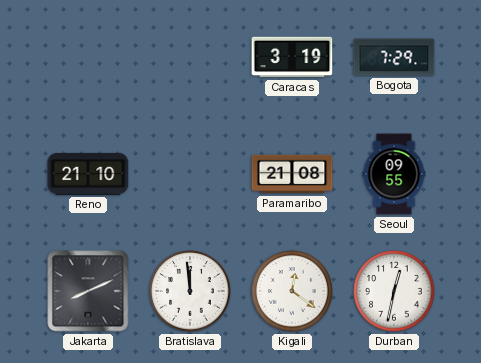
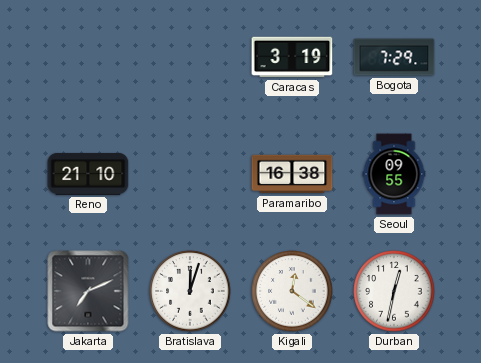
Paramaribo: 21:08 -> 16:38
Jakarta: 8:11 -> 7:11
Bratislava: 11:59 -> 12:03
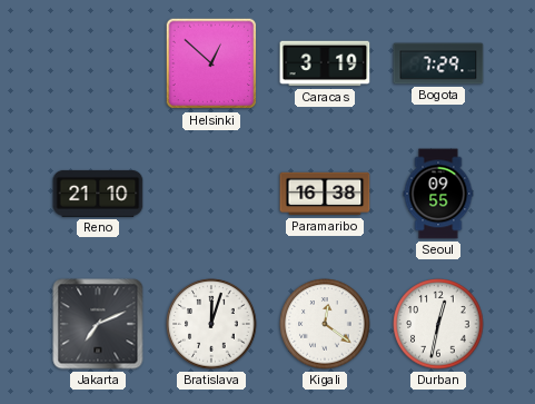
Helsinki: none -> 12:52
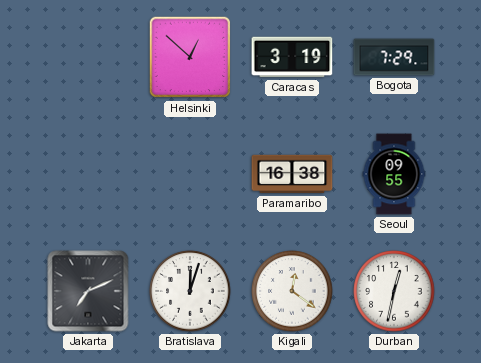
Reno: 21:10 -> none
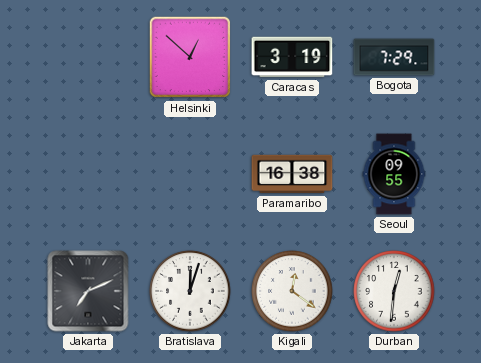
Durban: 12:32 -> 12:31
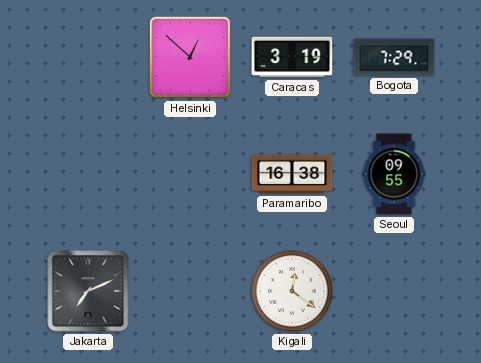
Bratislava: 12:03 -> none
Durban: 12:31 -> none
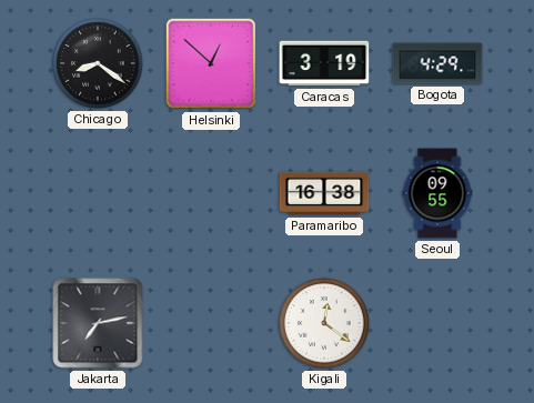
Chicago: none -> 8:21
Bogota: 7:29 -> 4:29
Jakarta: 7:11 -> 7:13
